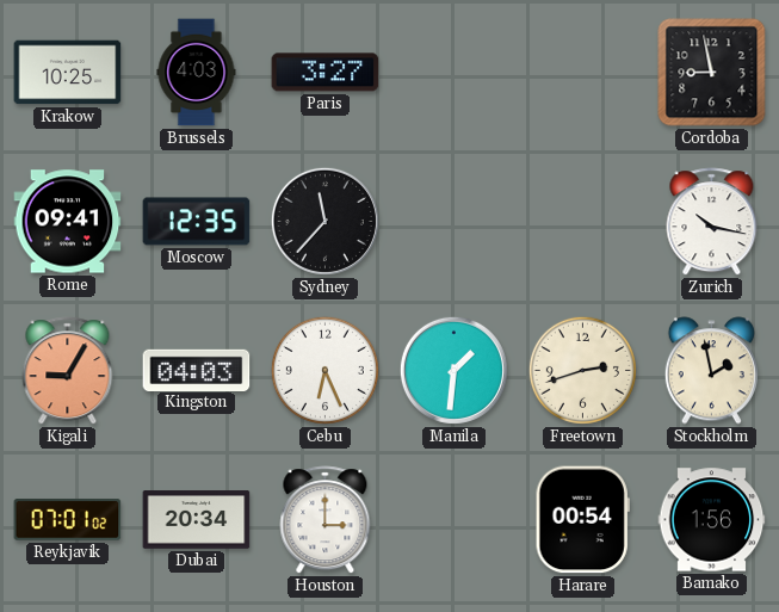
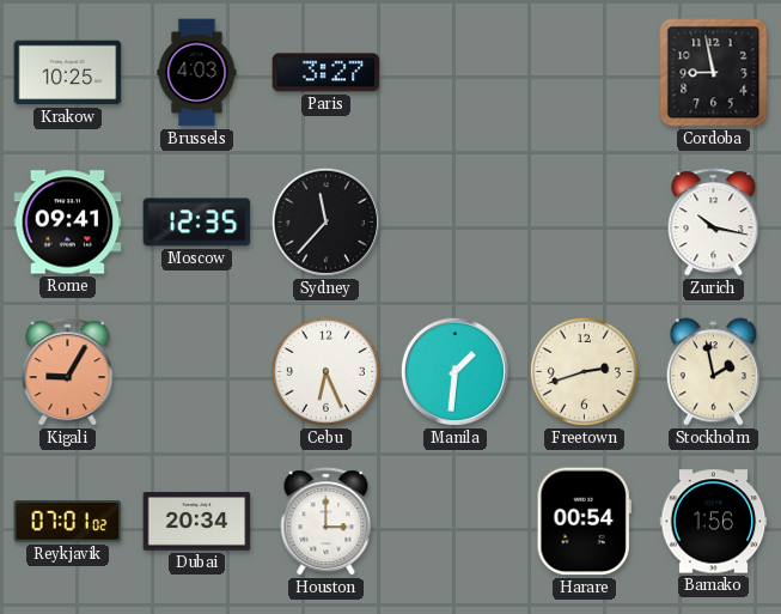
Kingston: 04:03 -> none
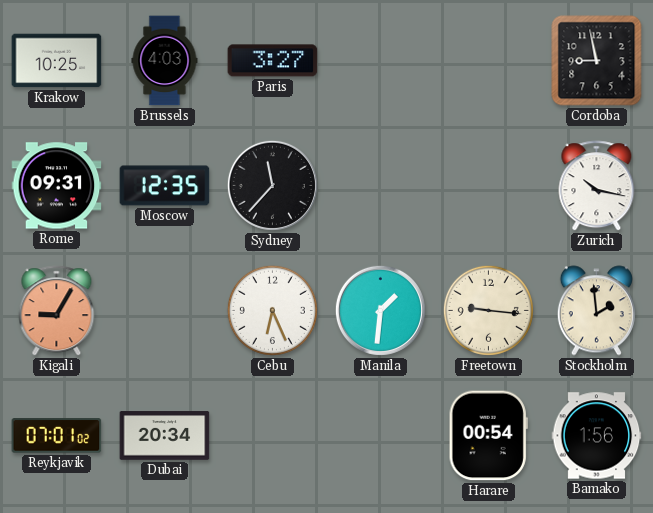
Rome: 09:41 -> 09:31
Freetown: 2:42 -> 9:16
Stockholm: 1:58 -> 1:59
Houston: 3:00 -> none
